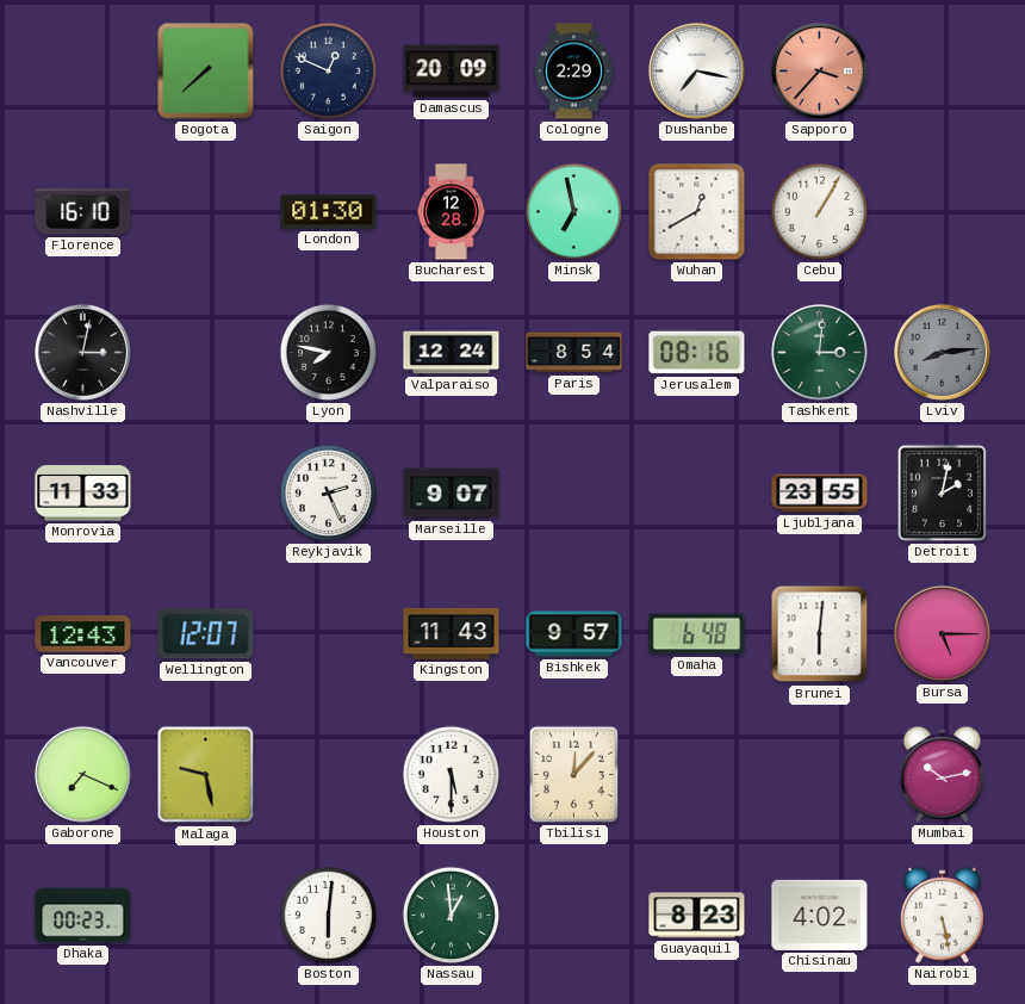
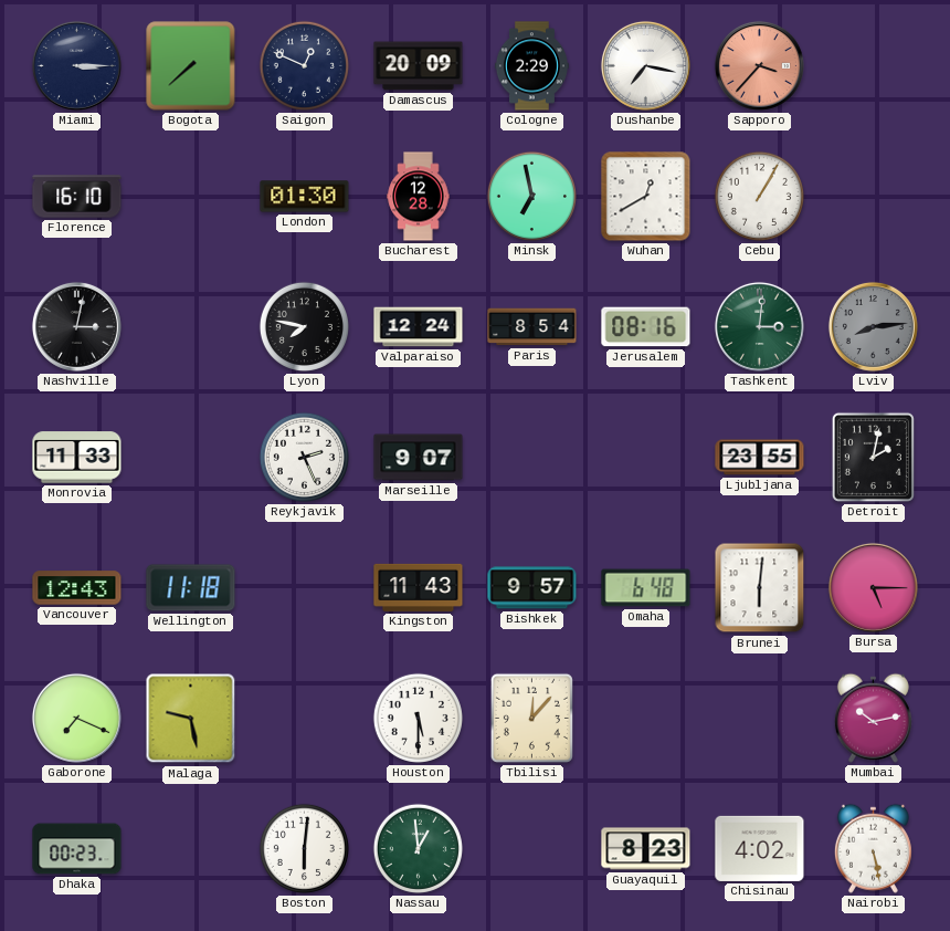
Miami: none -> 3:15
Wellington: 12:07 -> 11:18
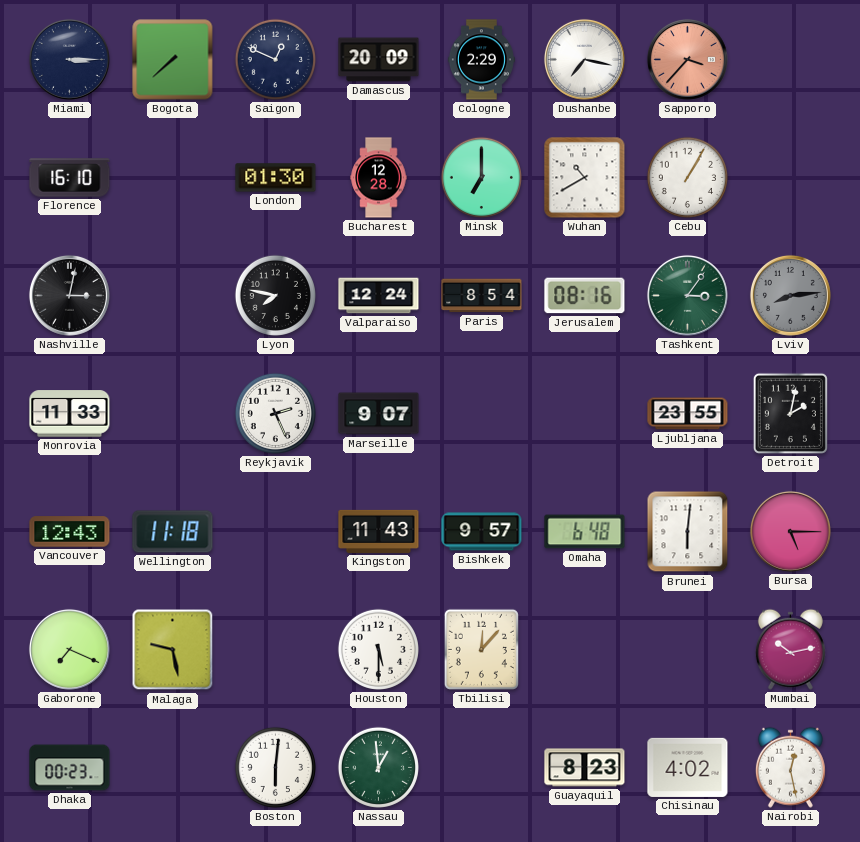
Minsk: 6:58 -> 7:00
Wuhan: 12:40 -> 10:40
Tashkent: 3:01 -> 3:06
Nairobi: 5:28 -> 12:28
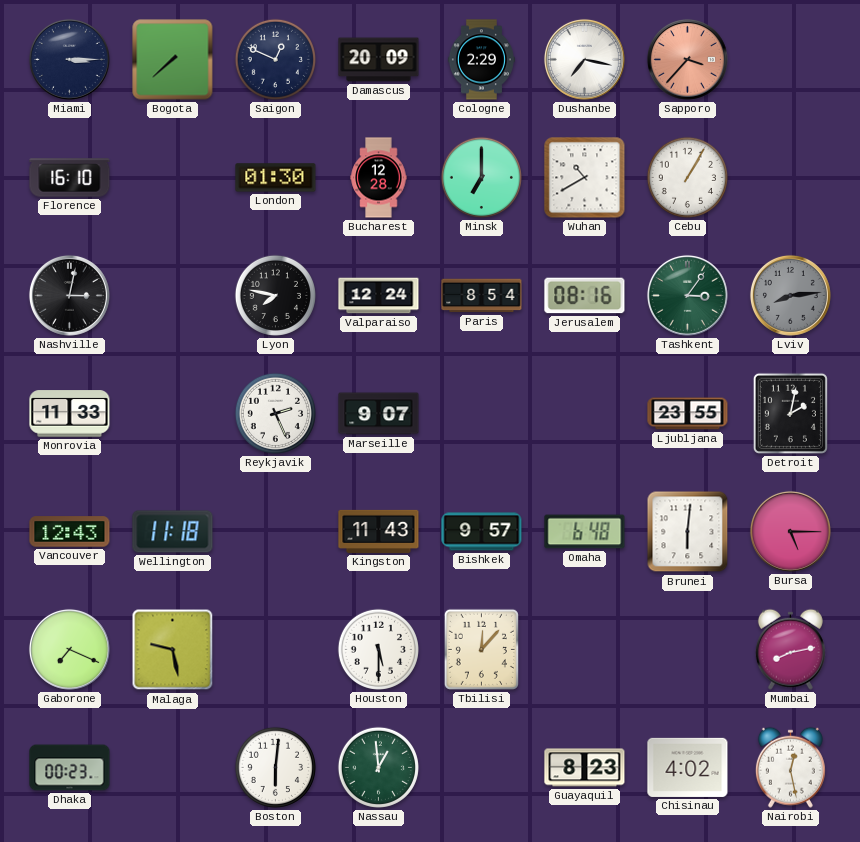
Mumbai: 10:13 -> 8:13
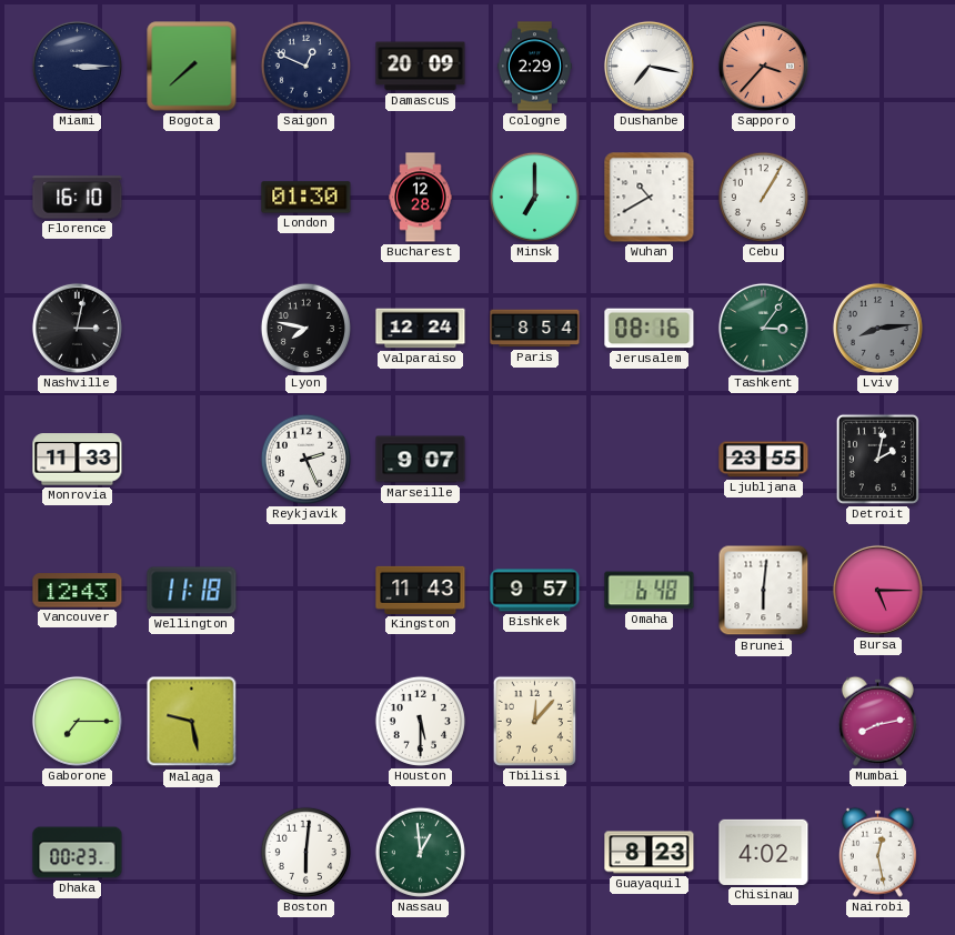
Gaborone: 7:19 -> 7:15
